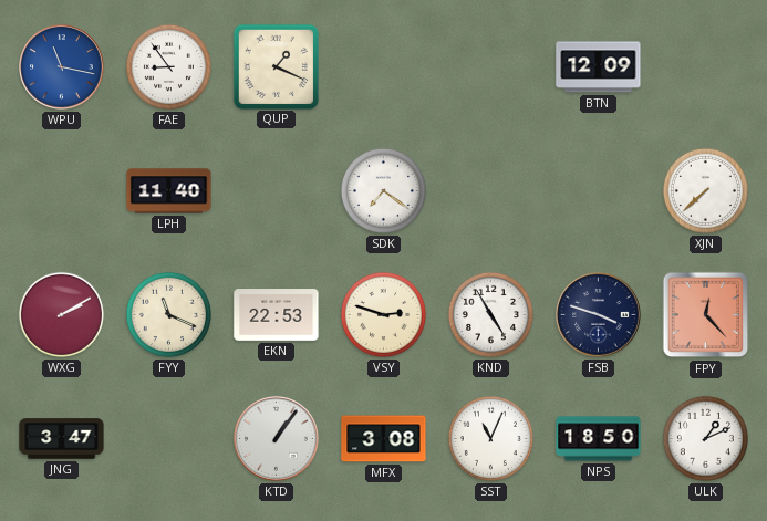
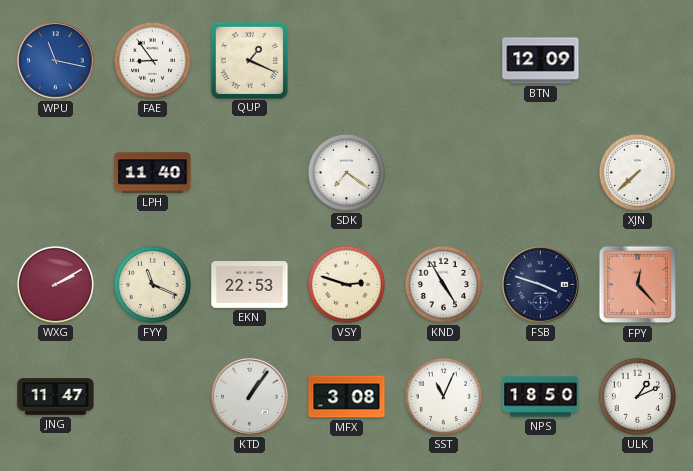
JNG: 3:47 -> 11:47
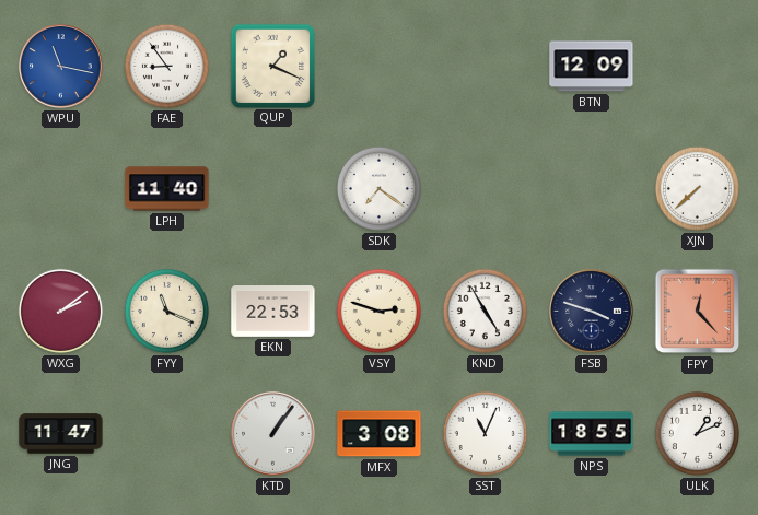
WXG: 2:10 -> 2:09
NPS: 18:50 -> 18:55
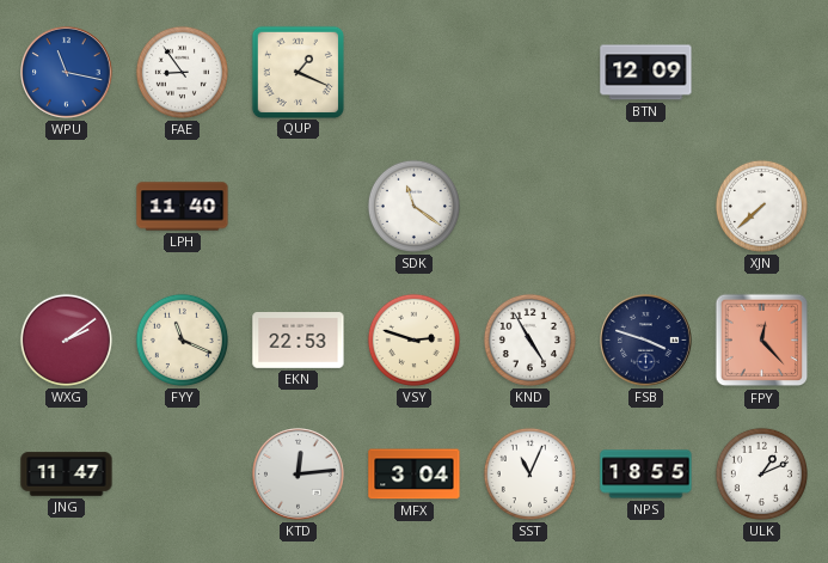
SDK: 7:21 -> 11:21
KTD: 1:06 -> 12:14
MFX: 3:08 -> 3:04
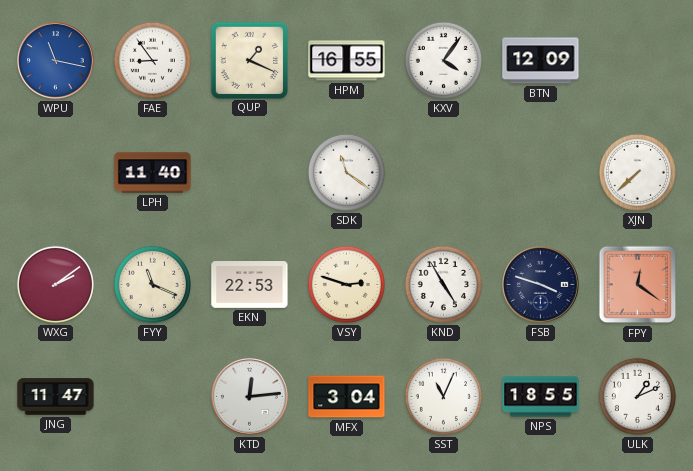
HPM: none -> 16:55
KXV: none -> 4:06
FPY: 12:23 -> 12:21
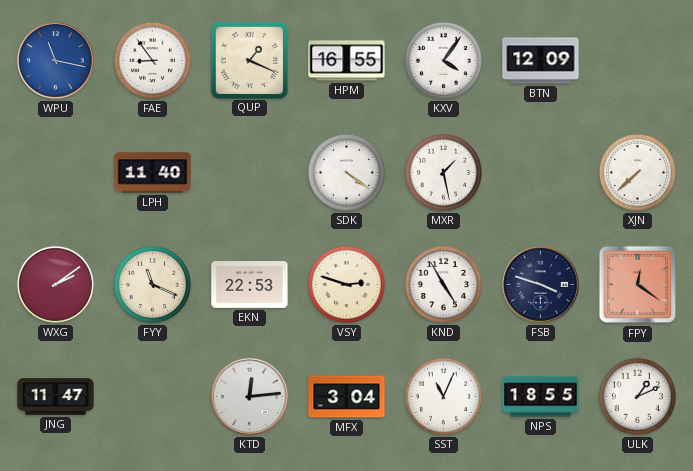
SDK: 11:21 -> 4:21
MXR: none -> 1:28
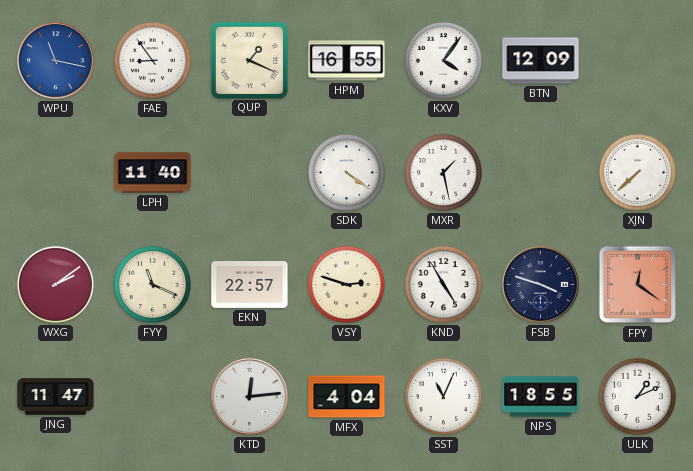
EKN: 22:53 -> 22:57
MFX: 3:04 -> 4:04
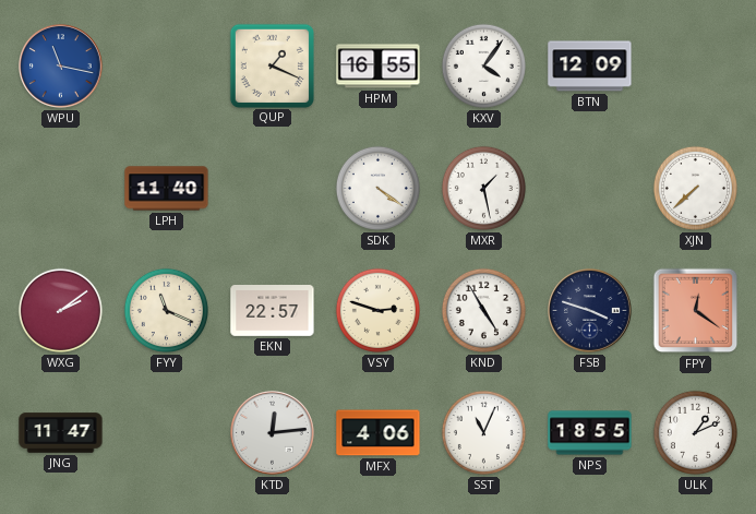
FAE: 8:54 -> none
MFX: 4:04 -> 4:06
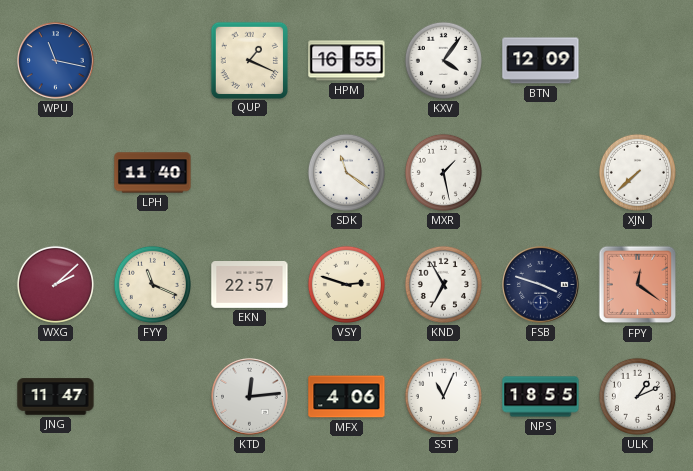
SDK: 4:21 -> 11:21
WXG: 2:09 -> 2:08
KND: 4:55 -> 6:55
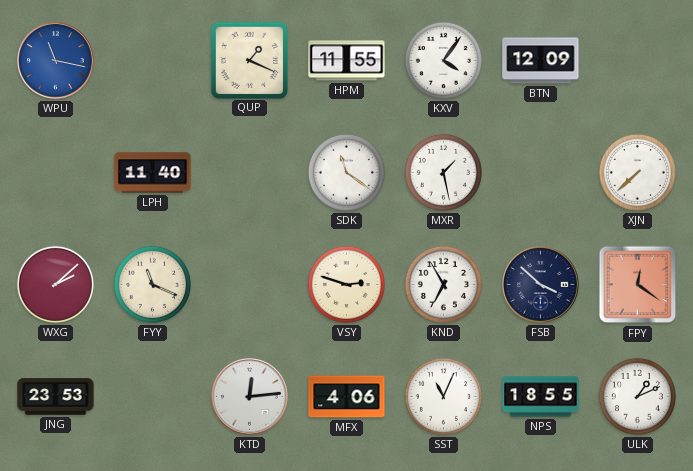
HPM: 16:55 -> 11:55
EKN: 22:57 -> none
FSB: 3:48 -> 3:52
JNG: 11:47 -> 23:53
